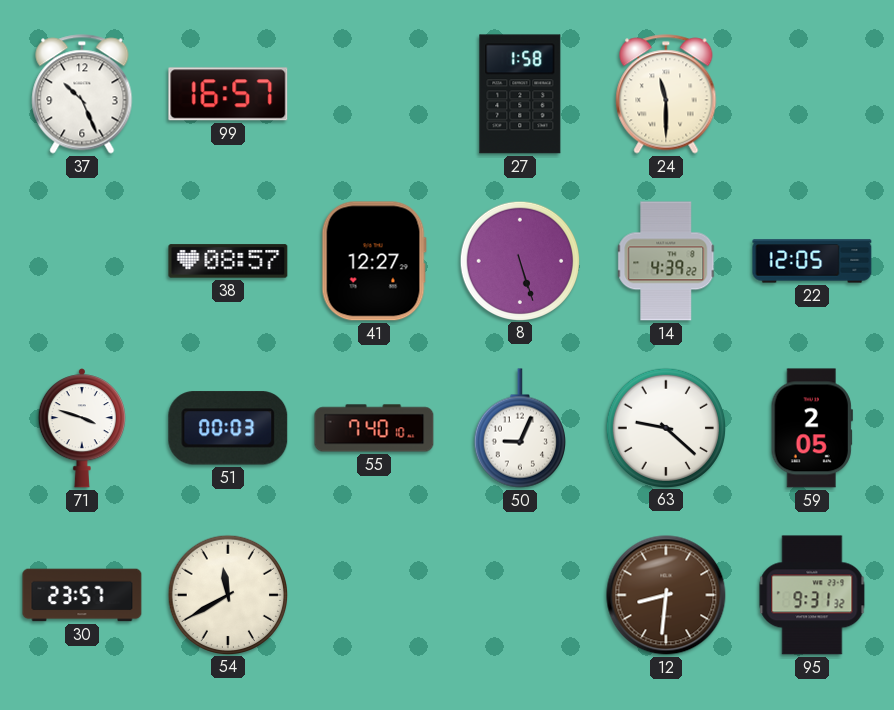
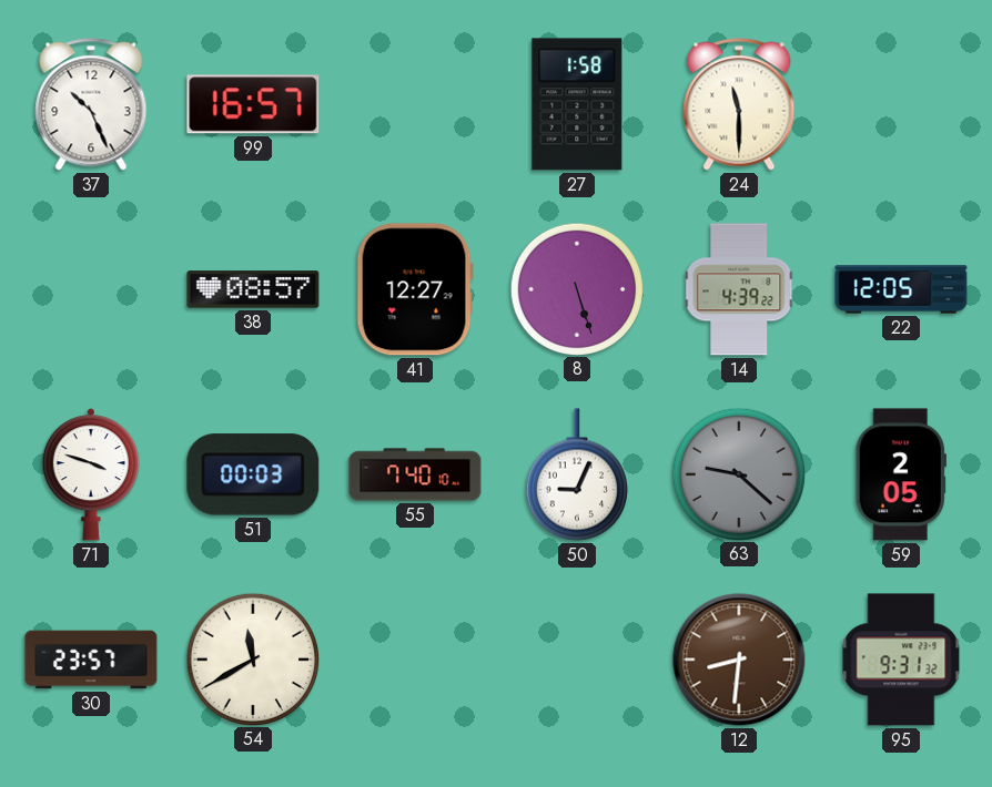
63 dial: white -> grey
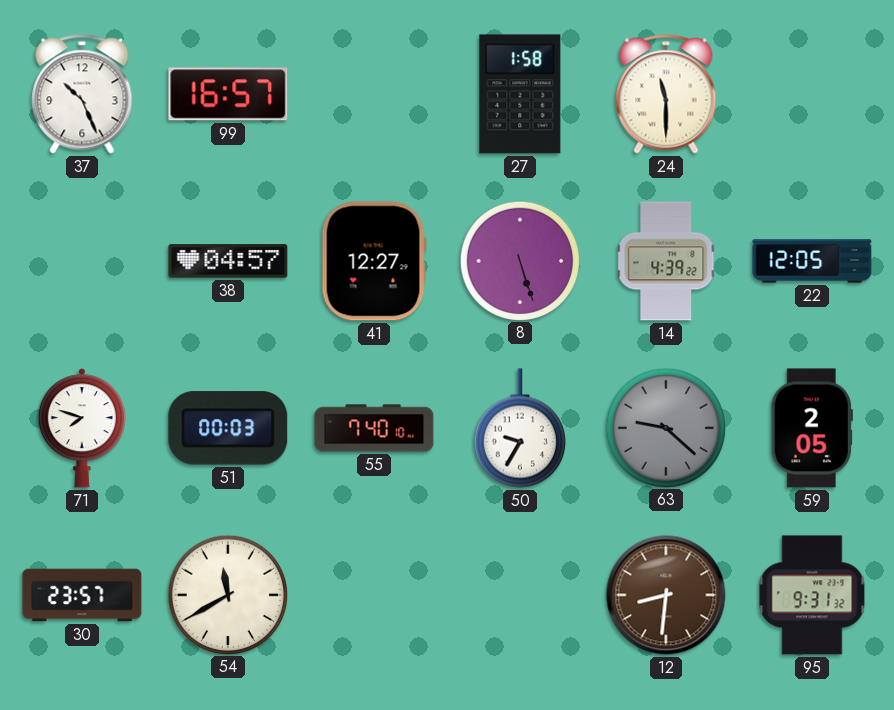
38: 08:57 -> 04:57
71: 3:48 -> 7:48
50: 9:04 -> 9:35
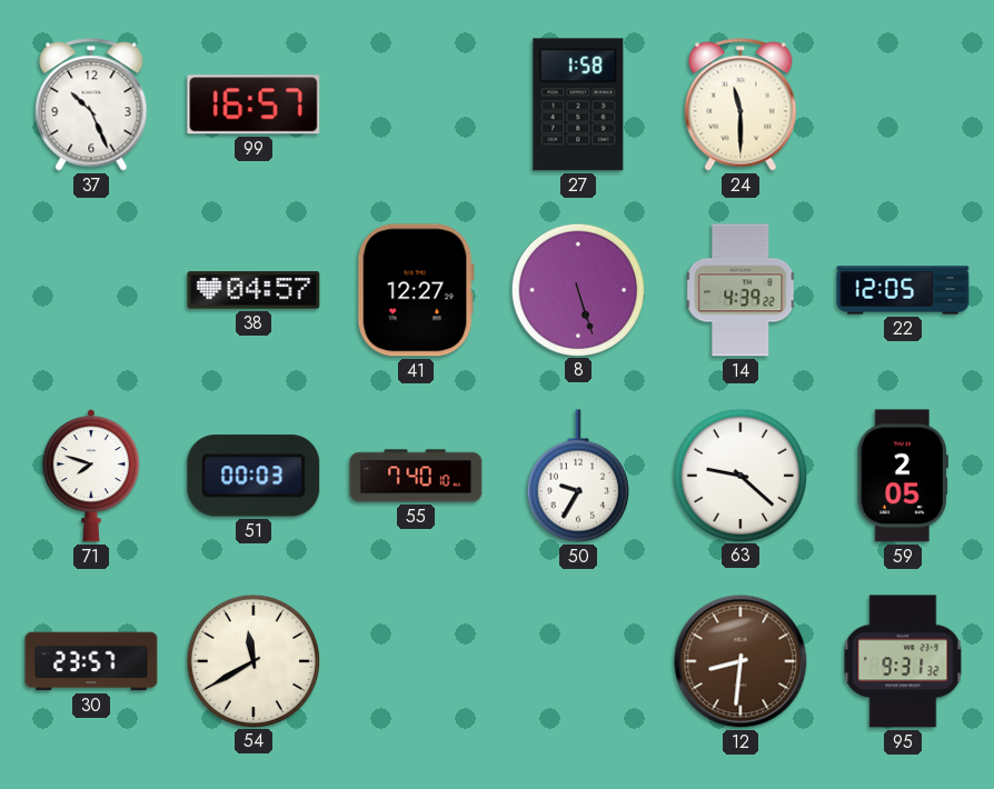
63 dial: grey -> white
